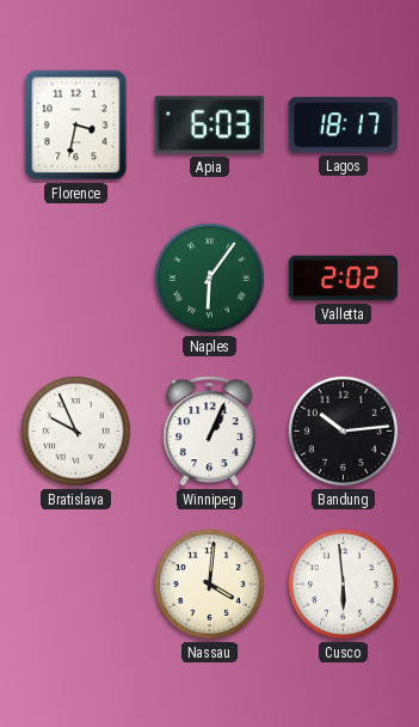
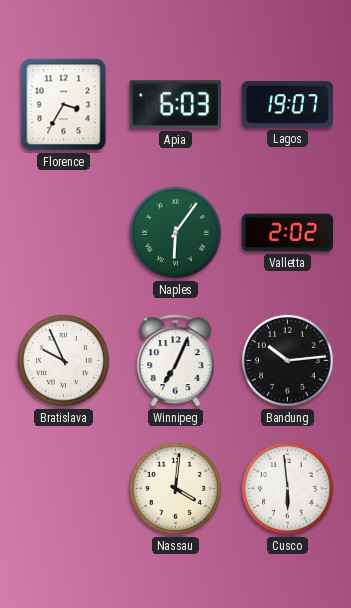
Florence: 3:32 -> 3:35
Lagos: 18:17 -> 19:07
Winnipeg: 1:04 -> 7:04
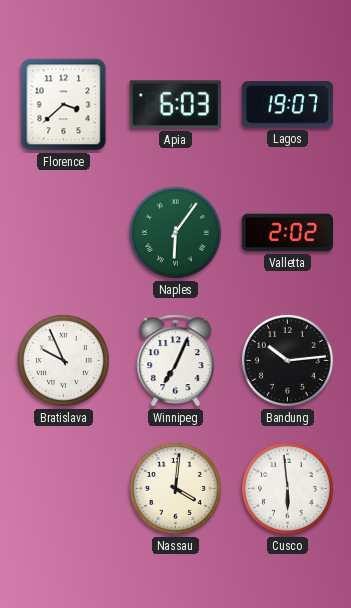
Florence: 3:35 -> 3:38
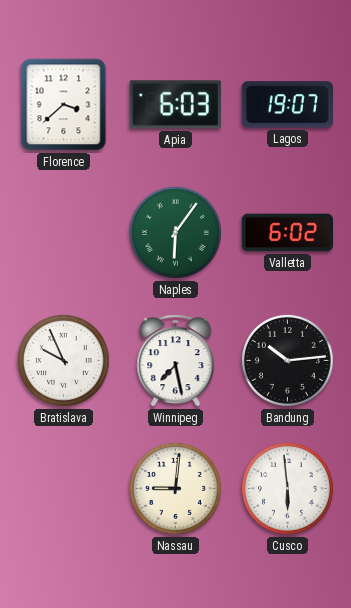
Valletta: 2:02 -> 6:02
Winnipeg: 7:04 -> 7:28
Nassau: 4:01 -> 9:01
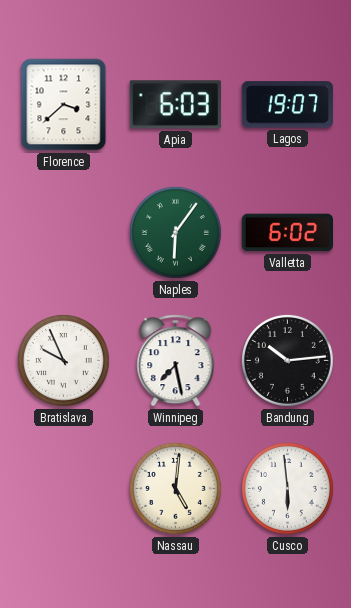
Nassau: 9:01 -> 5:01
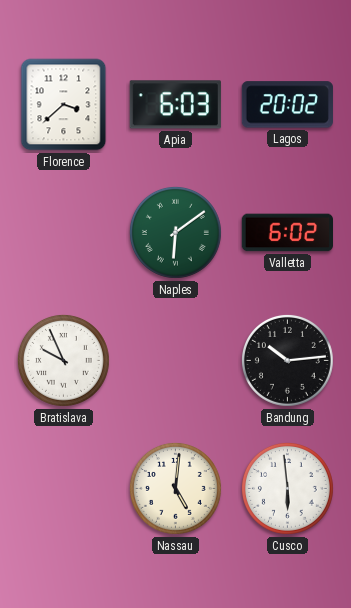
Lagos: 19:07 -> 20:02
Naples: 6:06 -> 6:09
Winnipeg: 7:28 -> none
